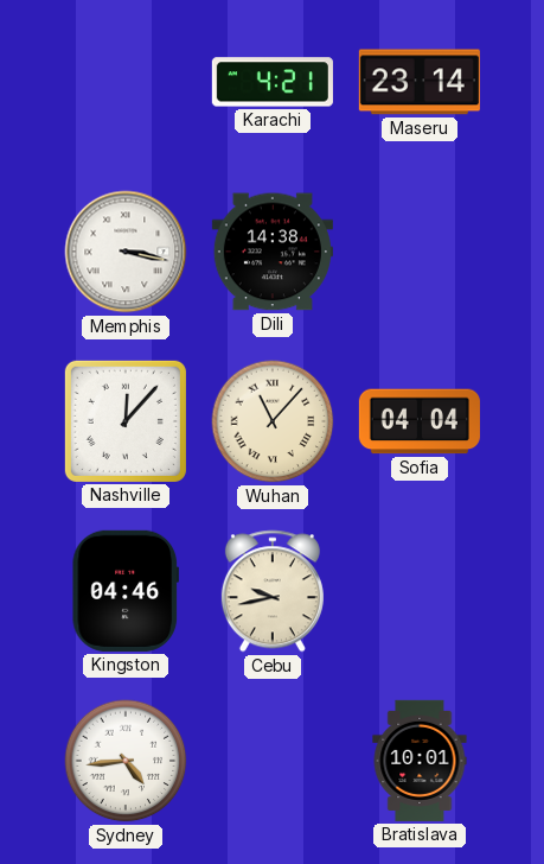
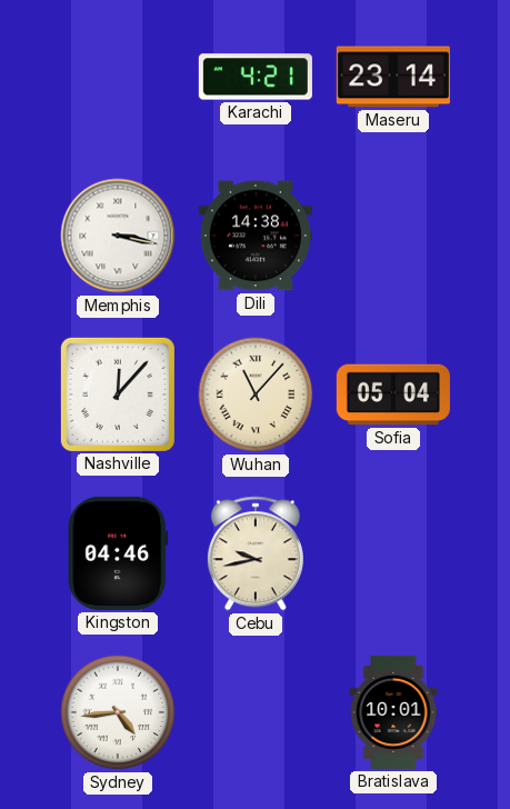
Sofia: 04:04 -> 05:04
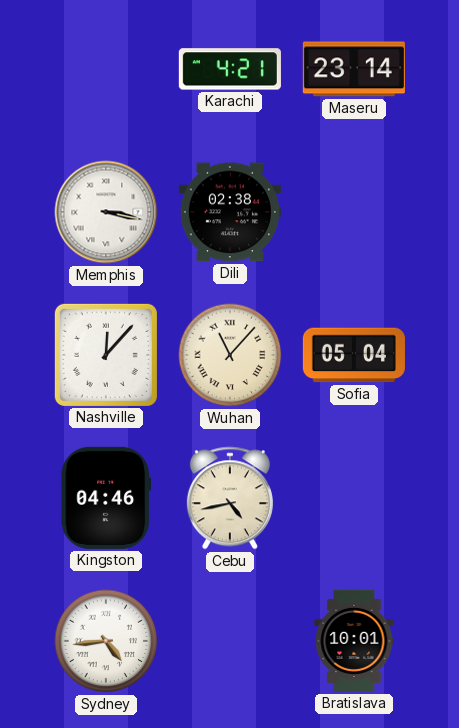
Dili: 14:38 -> 02:38
Cebu: 9:43 -> 4:43
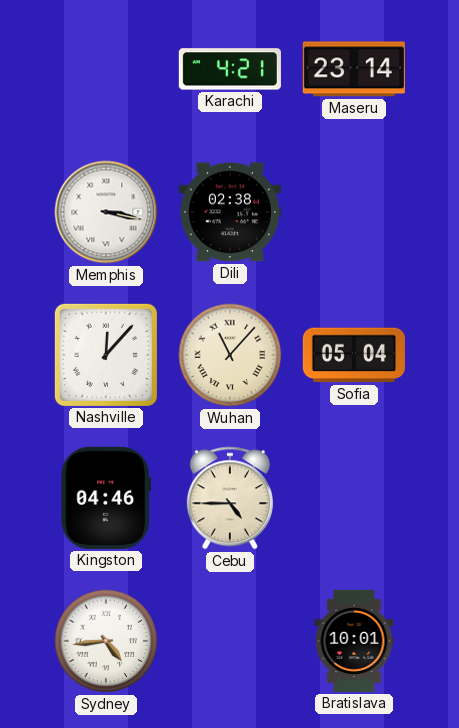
Cebu: 4:43 -> 4:45
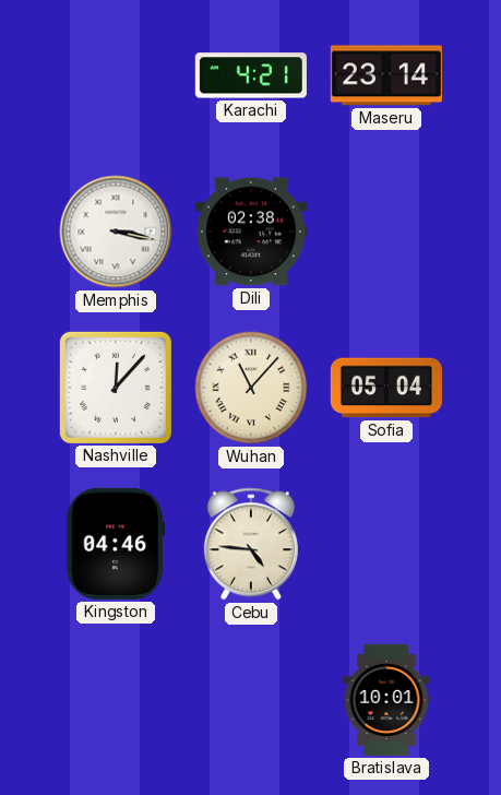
Cebu: 4:45 -> 4:46
Sydney: 4:44 -> none
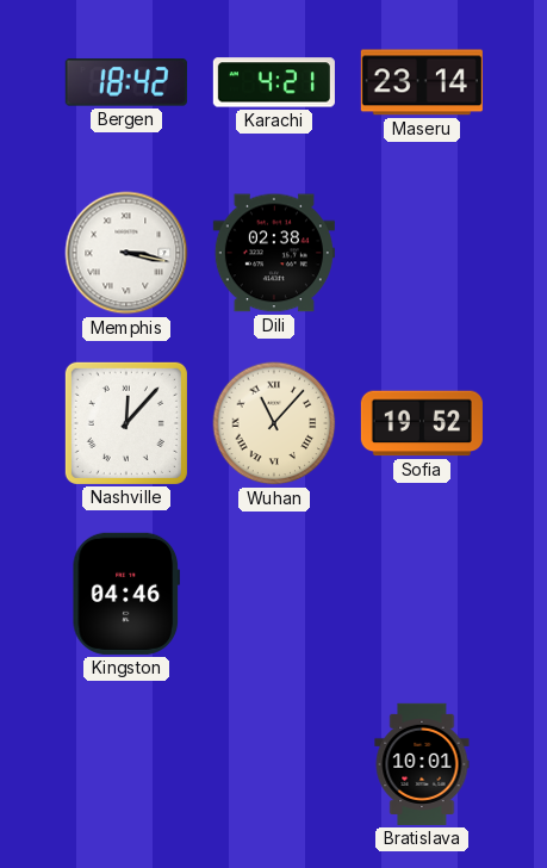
Bergen: none -> 18:42
Sofia: 05:04 -> 19:52
Cebu: 4:46 -> none
